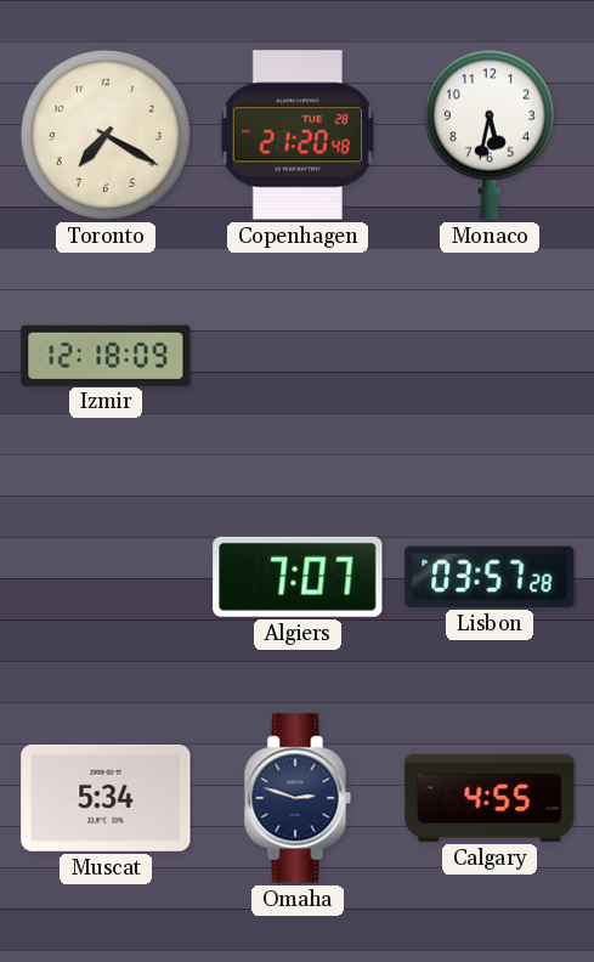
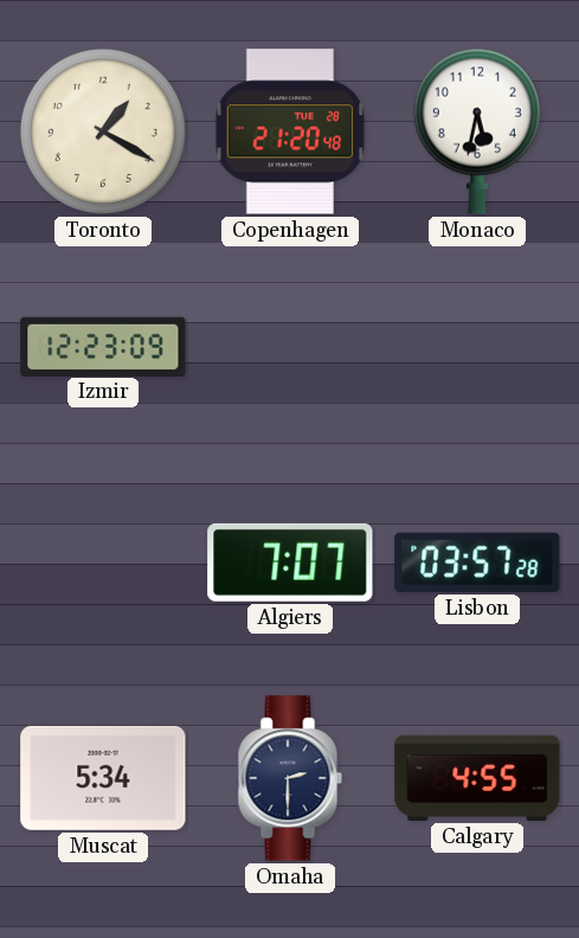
Toronto: 7:20 -> 1:20
Izmir: 12:18 -> 12:23
Omaha: 2:48 -> 2:30
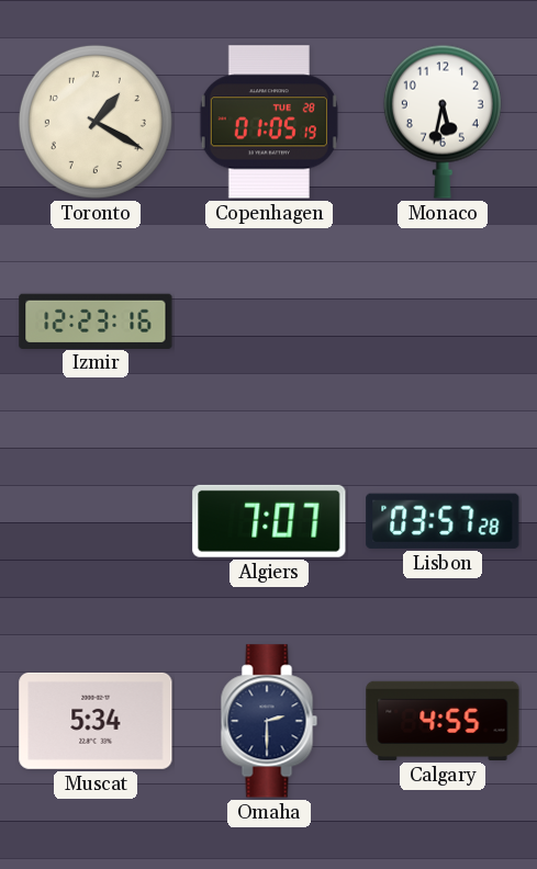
Copenhagen: 21:20 -> 01:05
Izmir: 12:23:09 -> 12:23:16
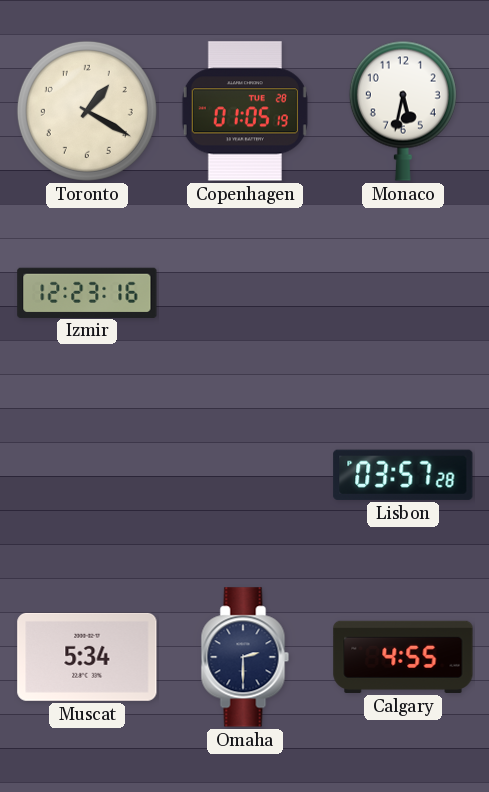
Algiers: 7:07 -> none
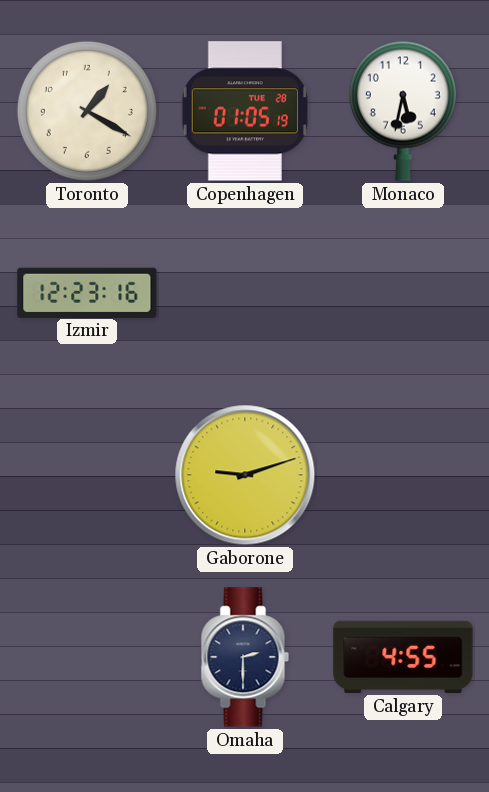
Gaborone: none -> 9:12
Lisbon: 03:57 -> none
Muscat: 5:34 -> none
